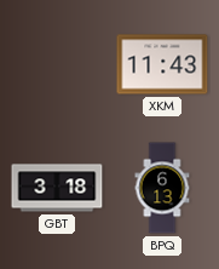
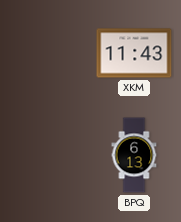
GBT: 3:18 -> none
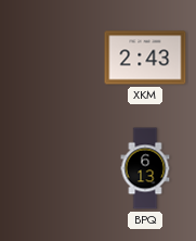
XKM: 11:43 -> 2:43
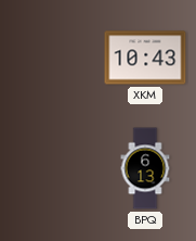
XKM: 2:43 -> 10:43
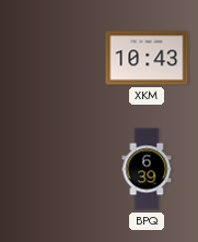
BPQ: 6:13 -> 6:39
